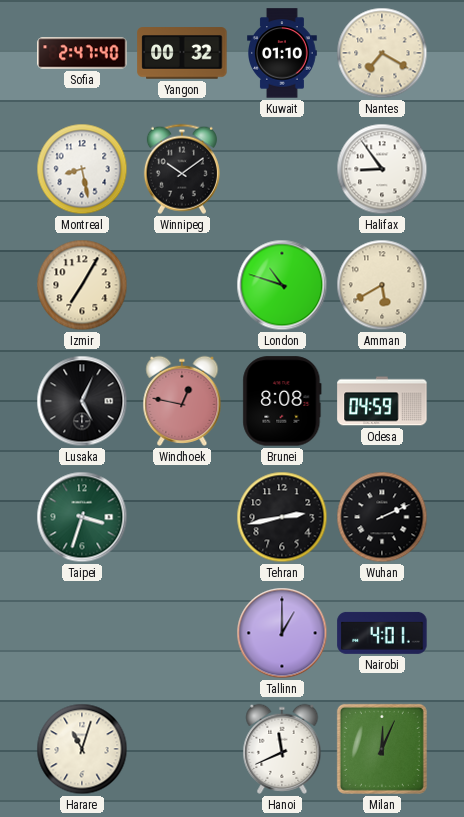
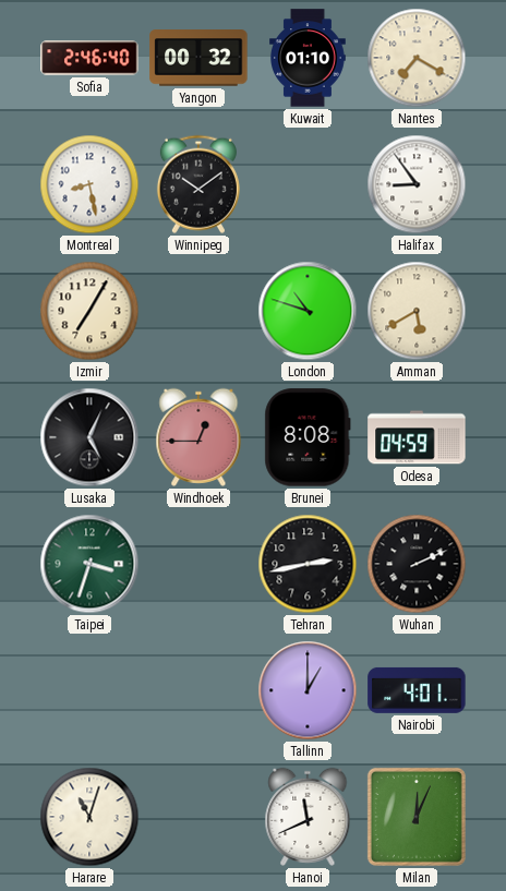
Sofia: 2:47 -> 2:46
Windhoek: 12:47 -> 12:45
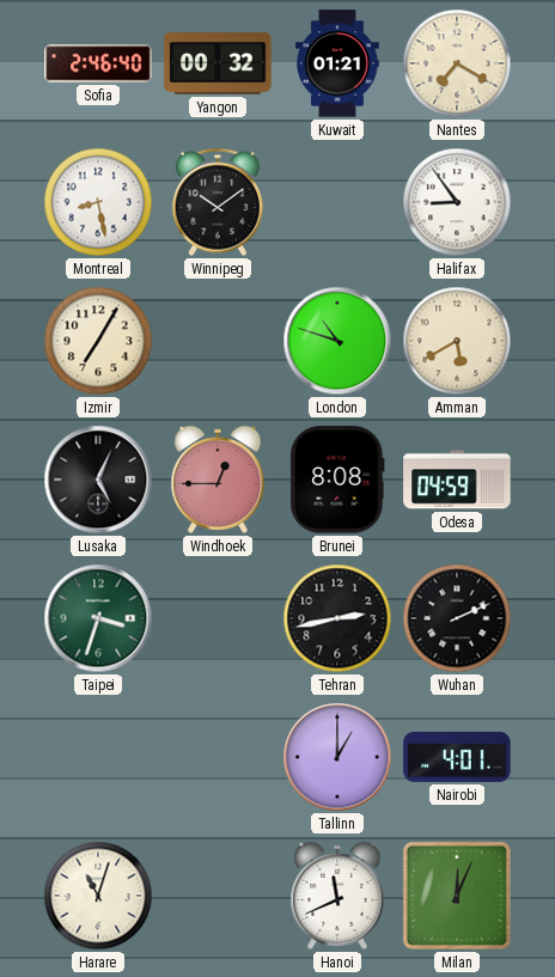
Kuwait: 01:10 -> 01:21
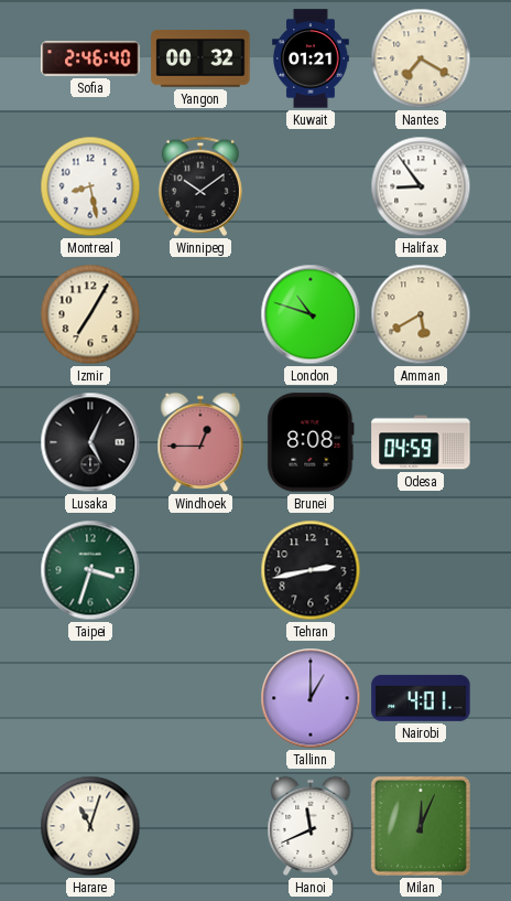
Wuhan: 2:11 -> none
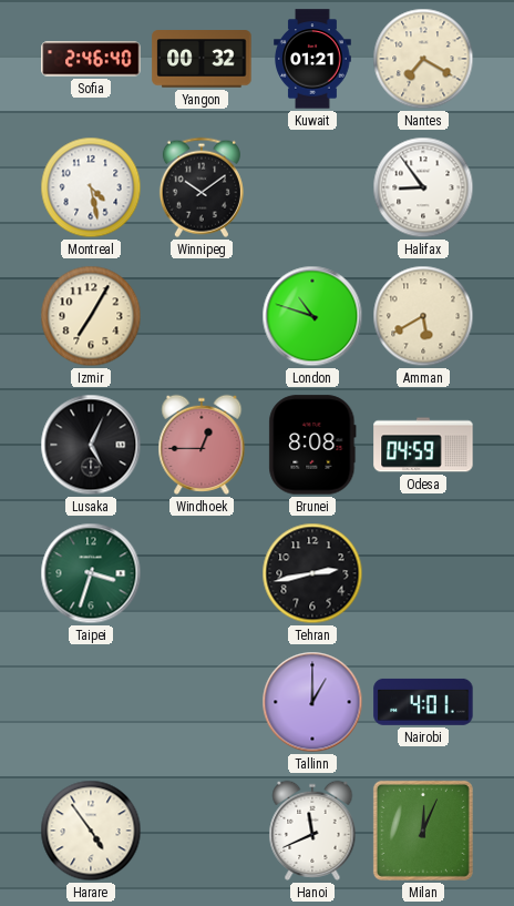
Montreal: 8:28 -> 4:28
Harare: 11:03 -> 4:54
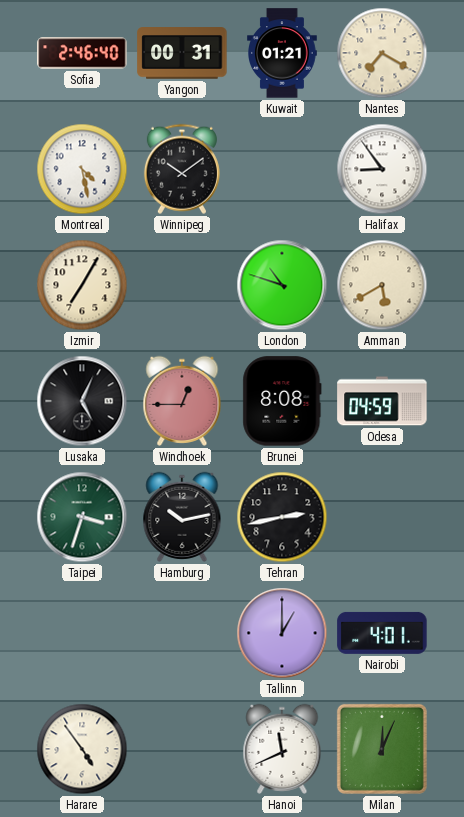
Yangon: 00:32 -> 00:31
Hamburg: none -> 10:13
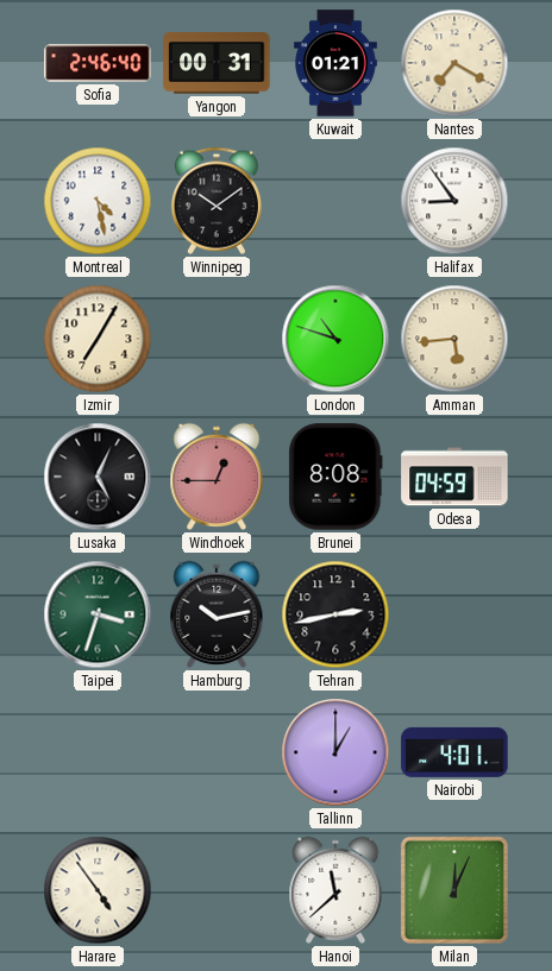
Amman: 5:40 -> 5:44
Hanoi: 11:41 -> 11:38
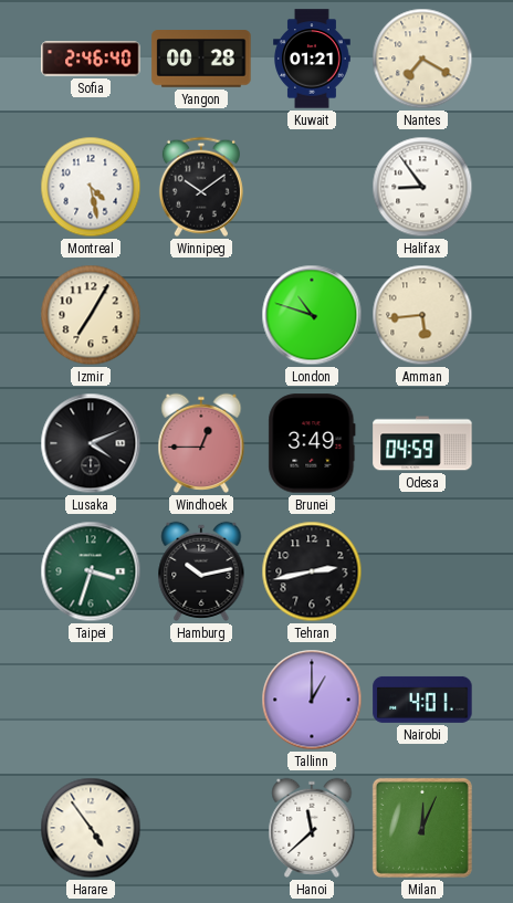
Yangon: 00:31 -> 00:28
Lusaka: 5:04 -> 4:11
Brunei: 8:08 -> 3:49
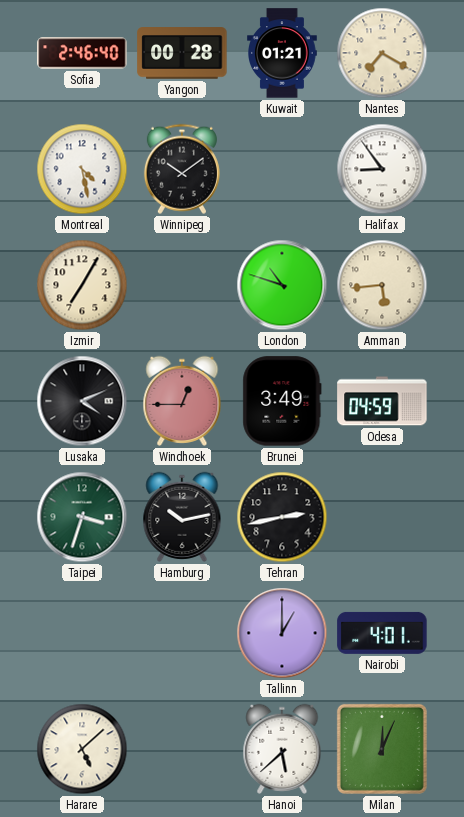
Harare: 4:54 -> 5:08
Hanoi: 11:38 -> 5:38
